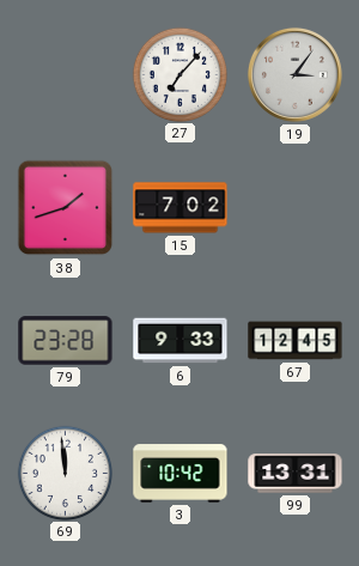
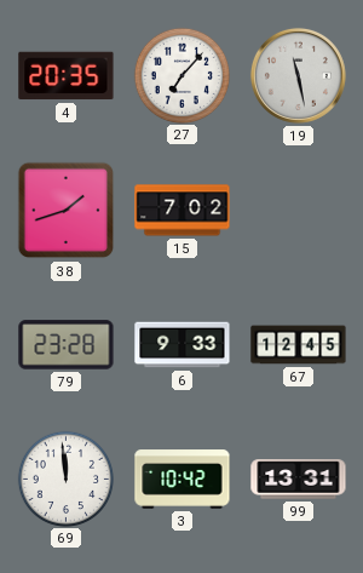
4: none -> 20:35
19: 3:06 -> 11:28
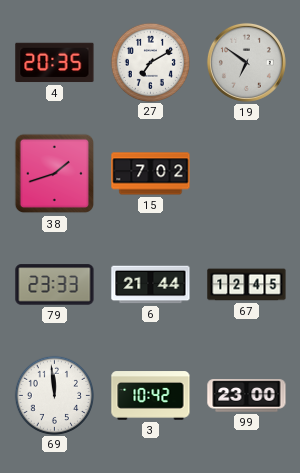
27: 7:07 -> 7:10
19: 11:28 -> 6:51
79: 23:28 -> 23:33
6: 9:33 -> 21:44
99: 13:31 -> 23:00
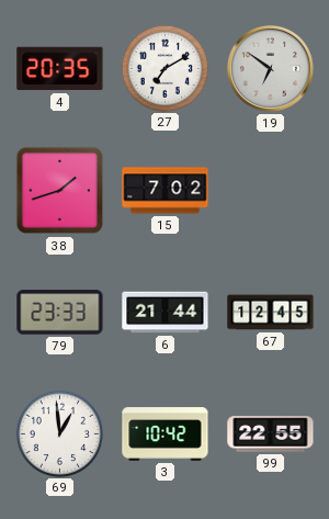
69: 11:59 -> 12:59
99: 23:00 -> 22:55
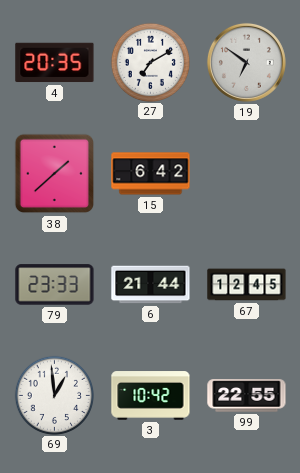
38: 1:42 -> 1:38
15: 7:02 -> 6:42
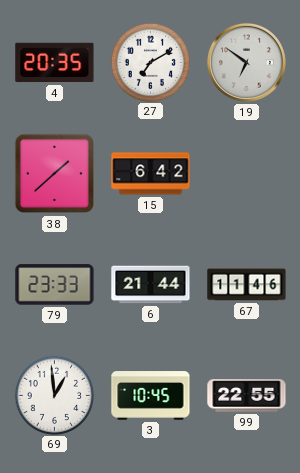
67: 12:45 -> 11:46
3: 10:42 -> 10:45
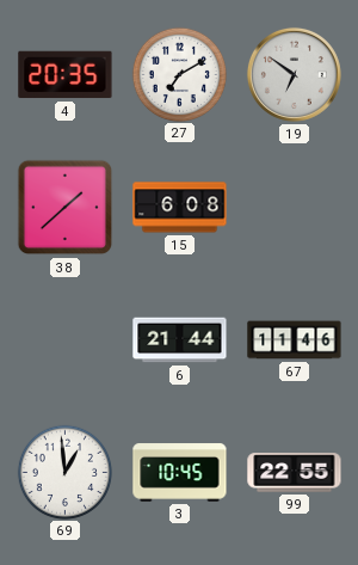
15: 6:42 -> 6:08
79: 23:33 -> none
